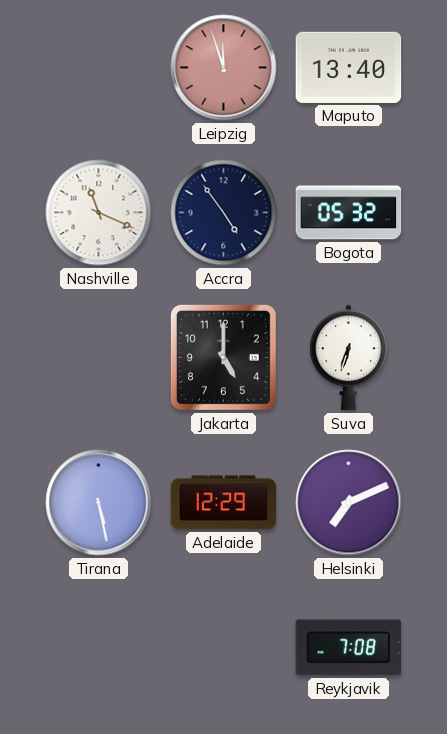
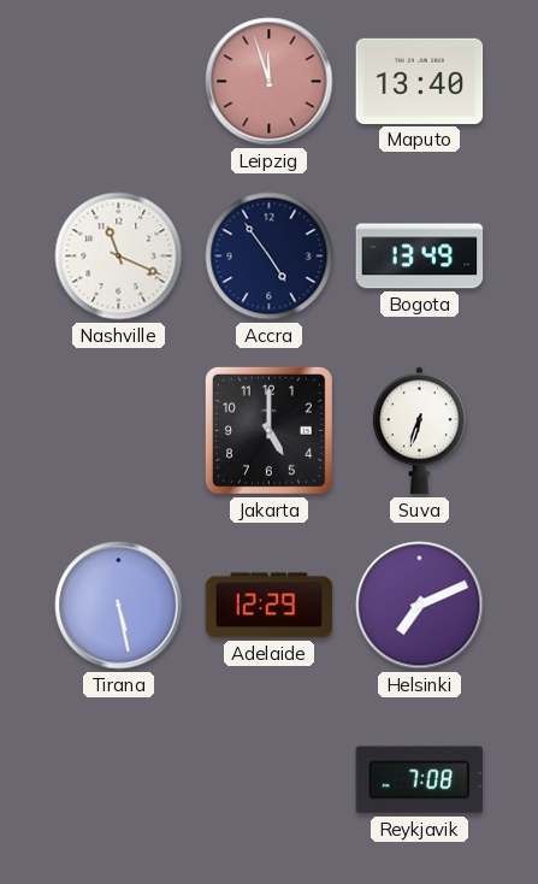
Bogota: 05:32 -> 13:49
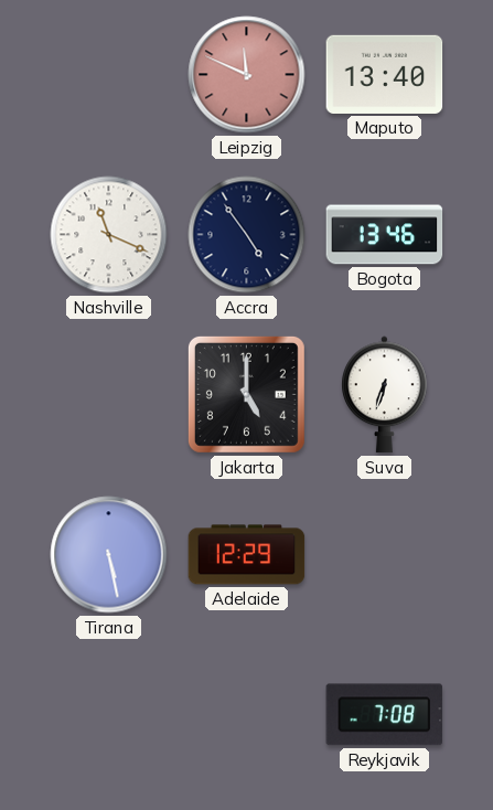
Leipzig: 11:57 -> 11:49
Bogota: 13:49 -> 13:46
Helsinki: 7:11 -> none
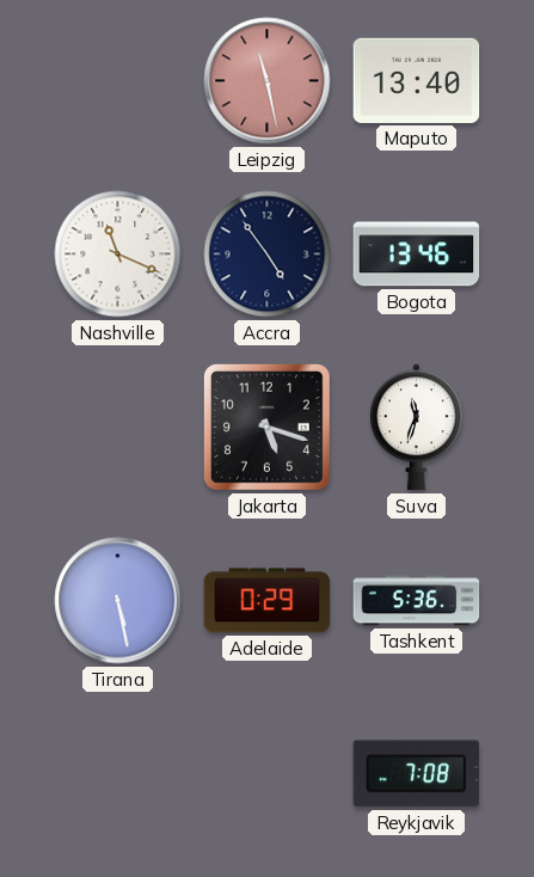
Leipzig: 11:49 -> 11:28
Jakarta: 5:00 -> 5:18
Suva: 6:33 -> 11:33
Adelaide: 12:29 -> 0:29
Tashkent: none -> 5:36
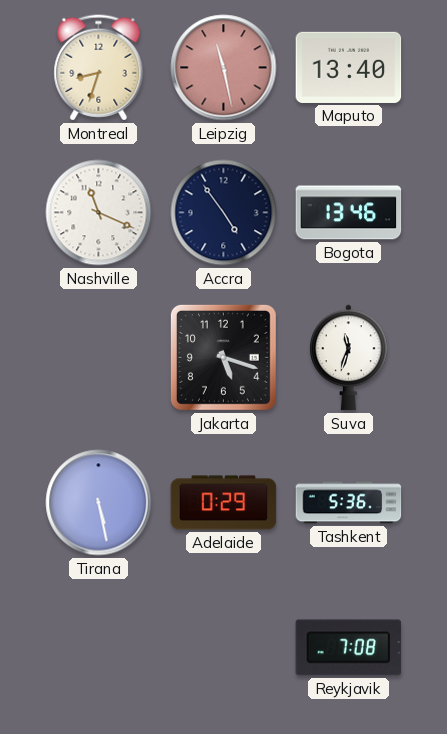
Montreal: none -> 8:33
